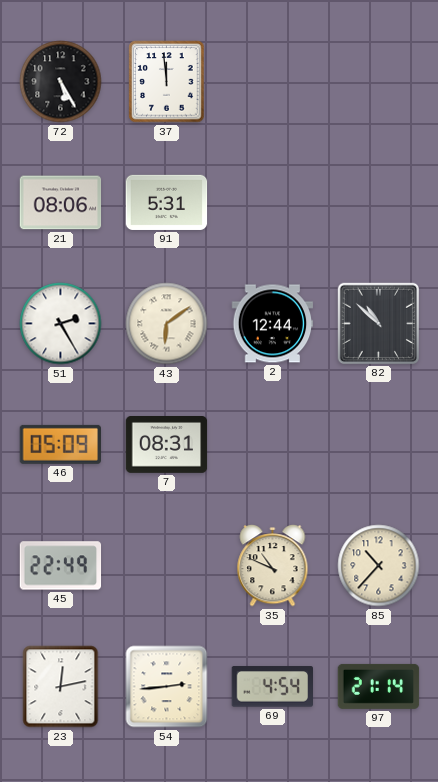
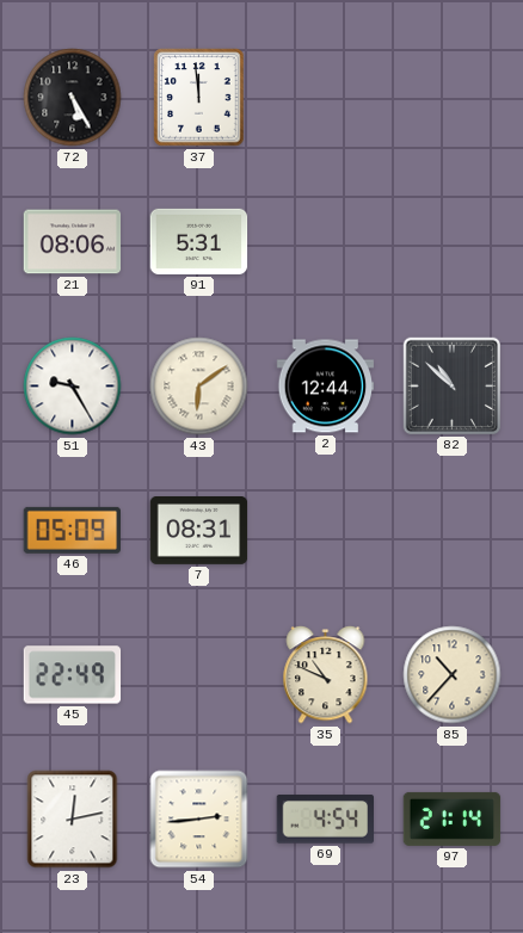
51: 2:25 -> 9:25
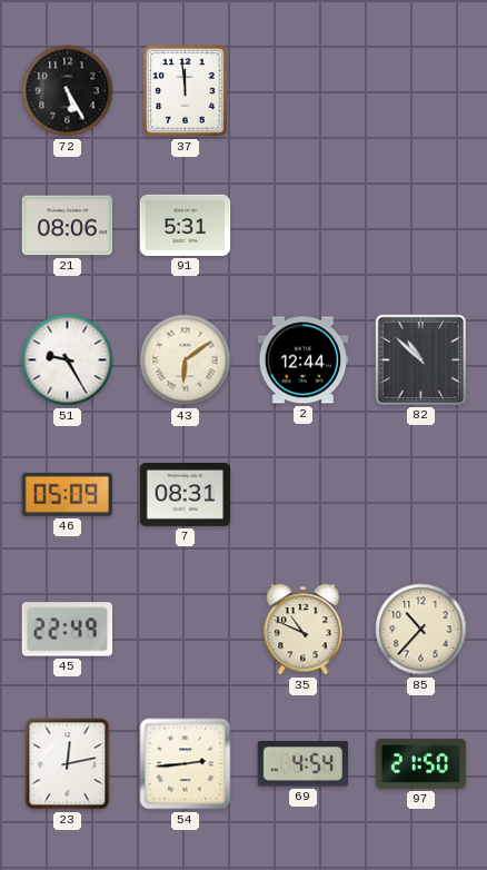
97: 21:14 -> 21:50
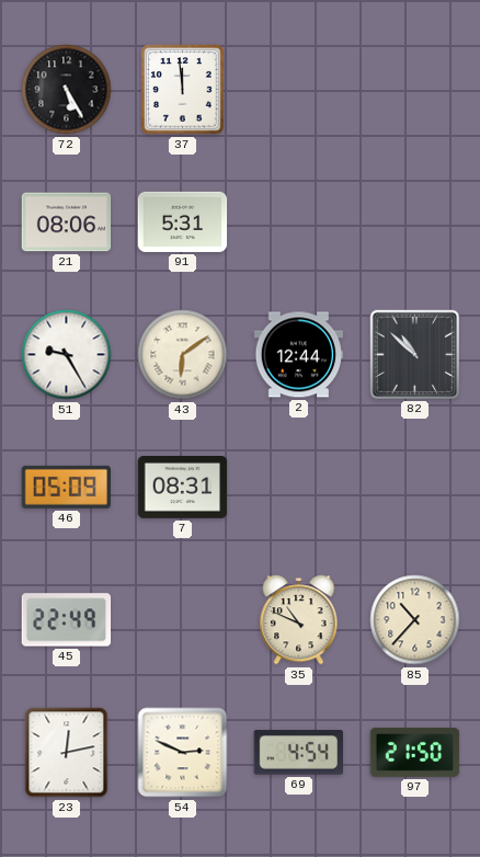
54: 2:44 -> 2:49
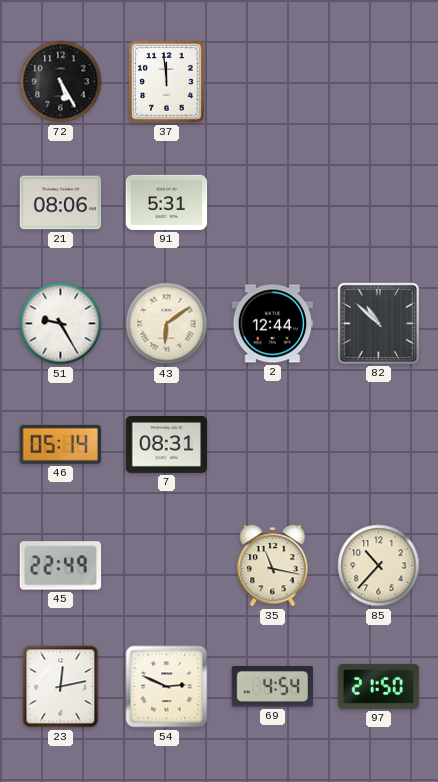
46: 05:09 -> 05:14
35: 10:49 -> 11:17
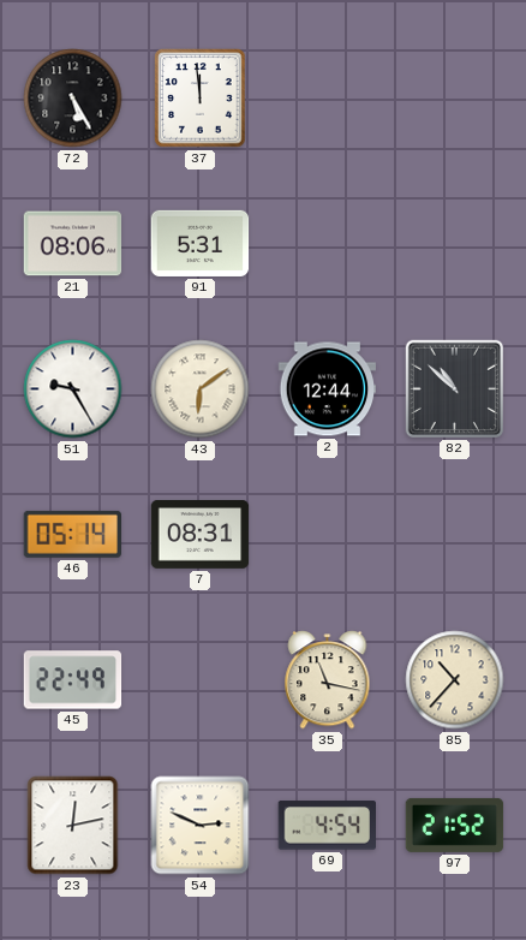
97: 21:50 -> 21:52
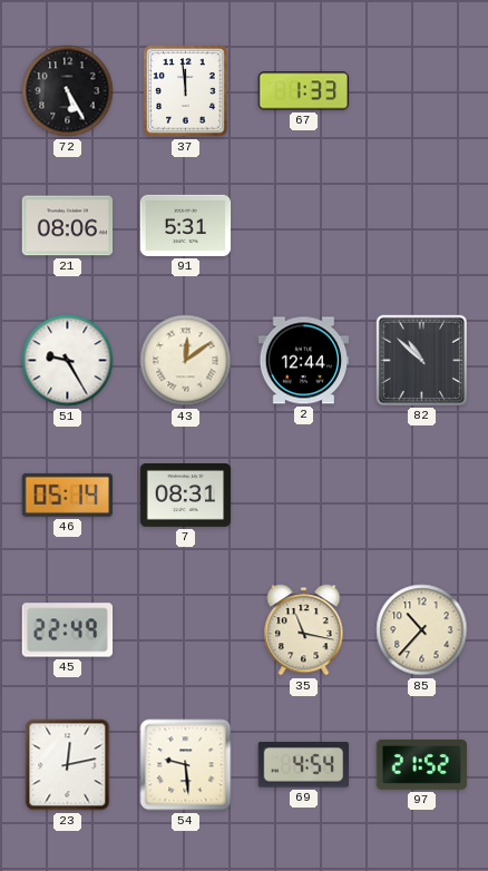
67: none -> 1:33
43: 6:09 -> 12:09
54: 2:49 -> 9:29
